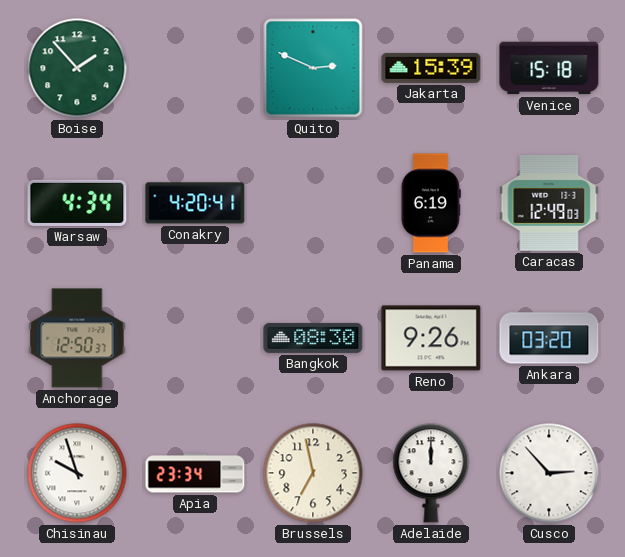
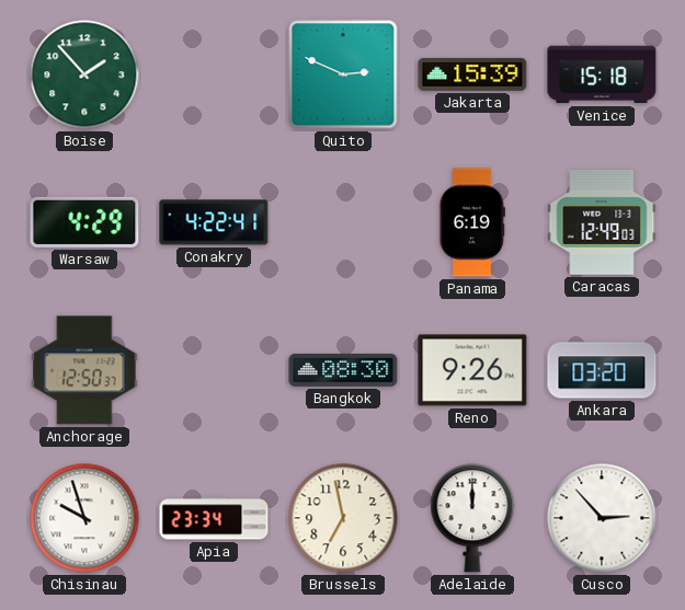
Warsaw: 4:34 -> 4:29
Conakry: 4:20 -> 4:22
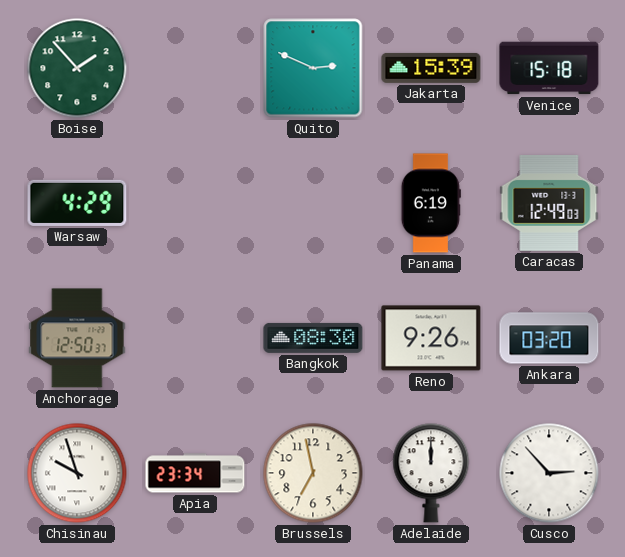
Conakry: 4:22 -> none
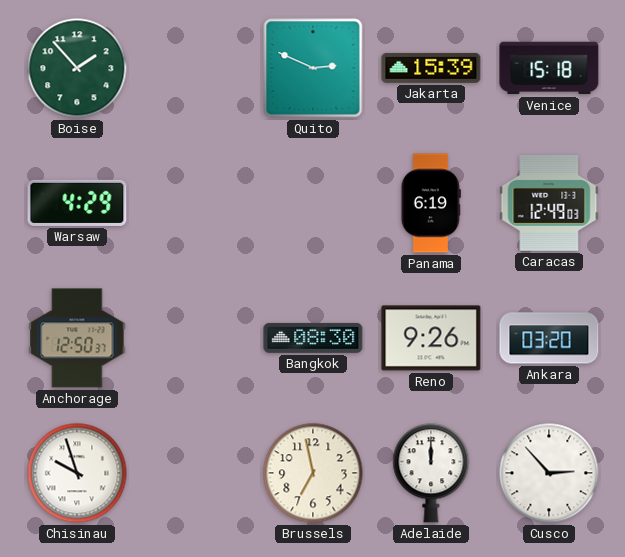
Apia: 23:34 -> none
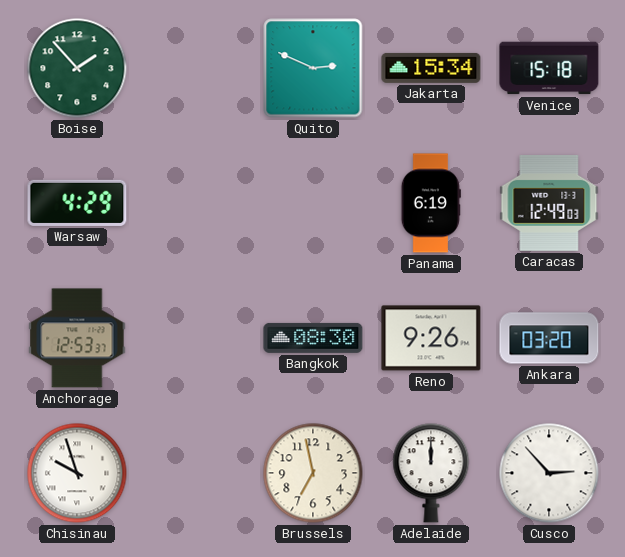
Jakarta: 15:39 -> 15:34
Anchorage: 12:50 -> 12:53
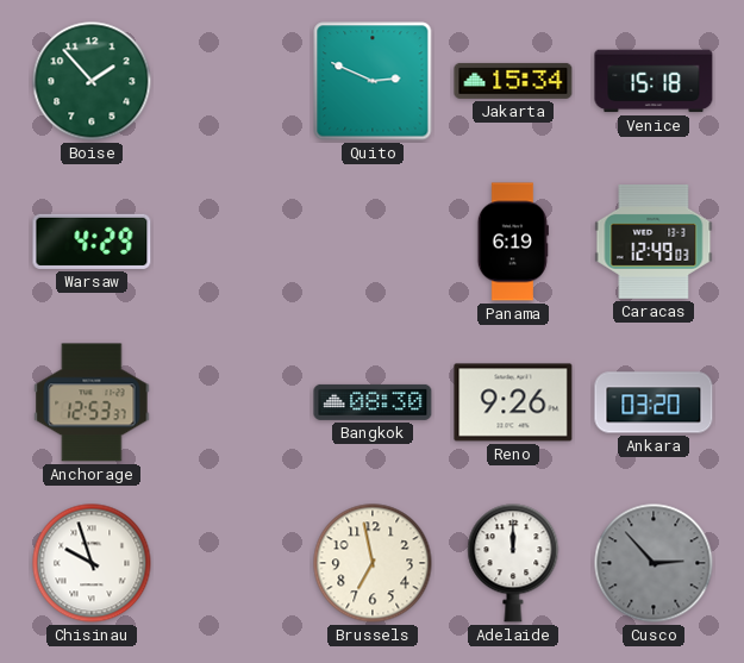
Cusco dial: white -> grey
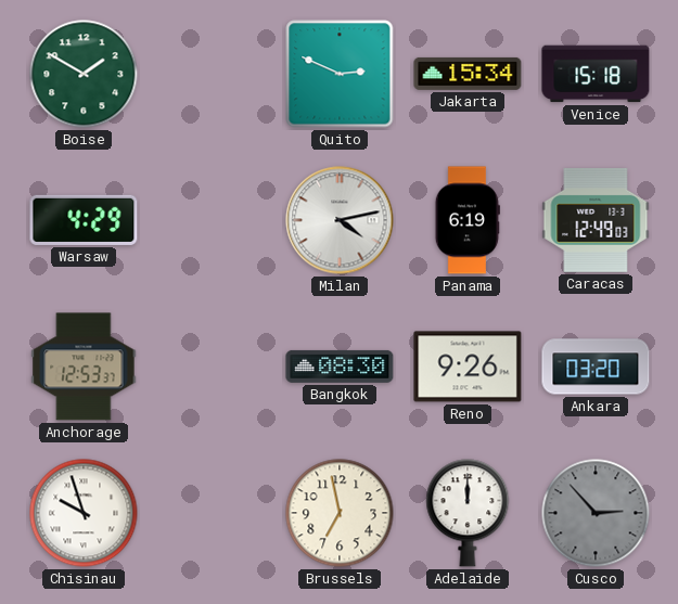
Boise: 1:53 -> 1:50
Milan: none -> 4:13
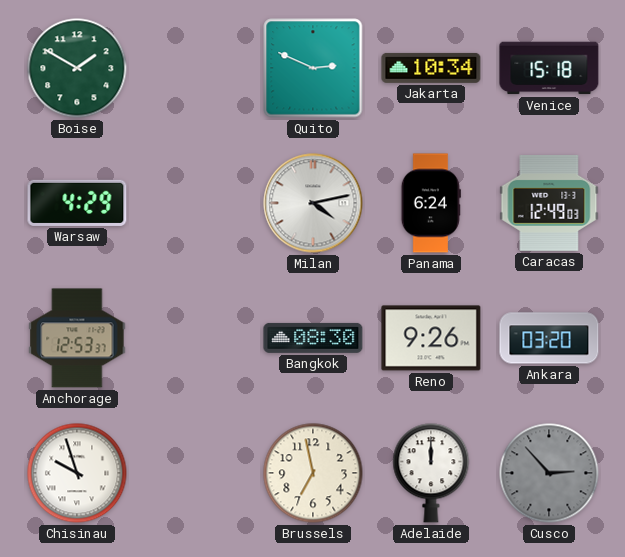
Jakarta: 15:34 -> 10:34
Panama: 6:19 -> 6:24
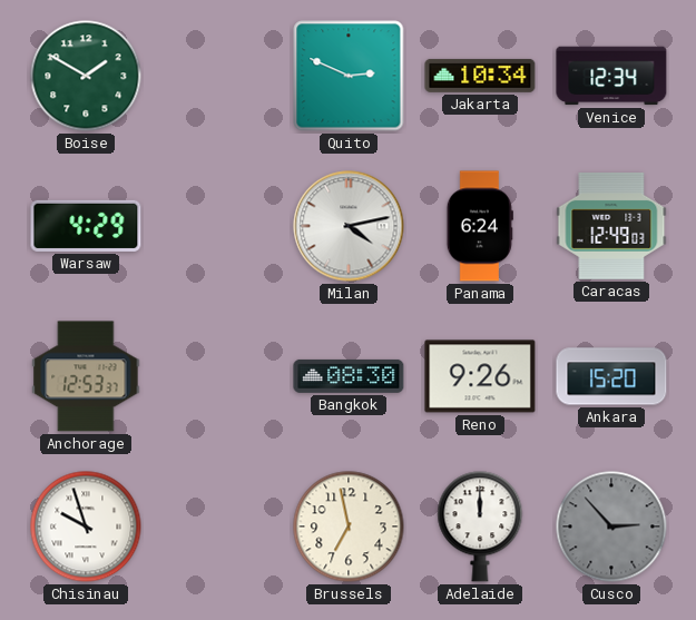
Venice: 15:18 -> 12:34
Ankara: 03:20 -> 15:20
